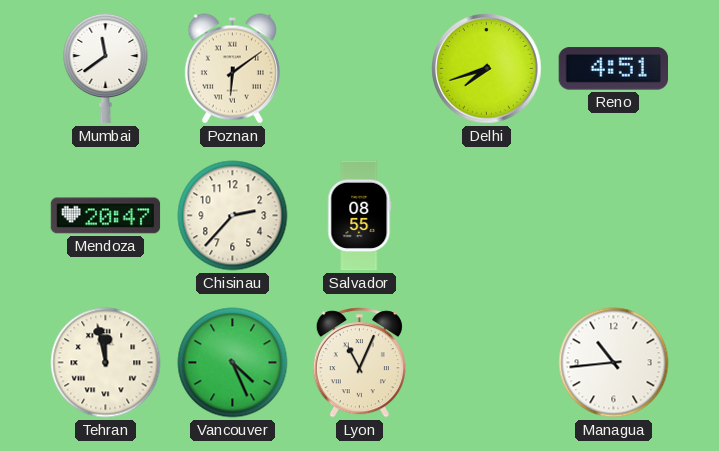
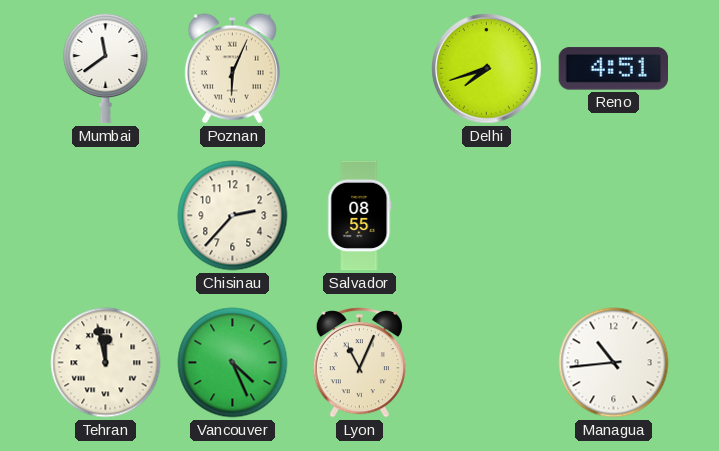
Poznan: 6:09 -> 6:04
Mendoza: 20:47 -> none
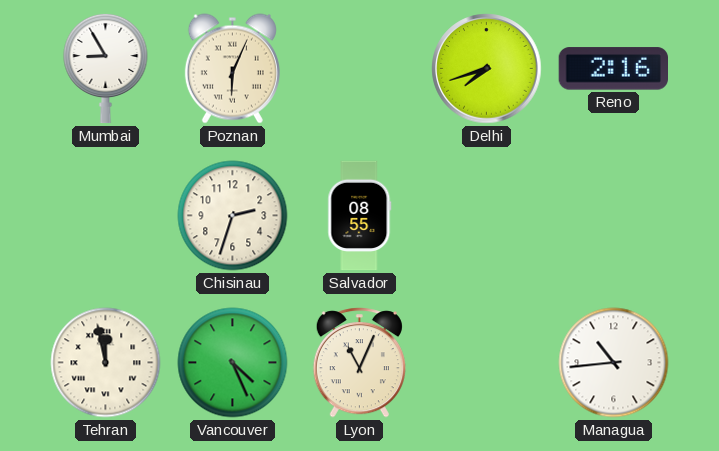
Mumbai: 11:39 -> 8:55
Reno: 4:51 -> 2:16
Chisinau: 2:37 -> 2:33
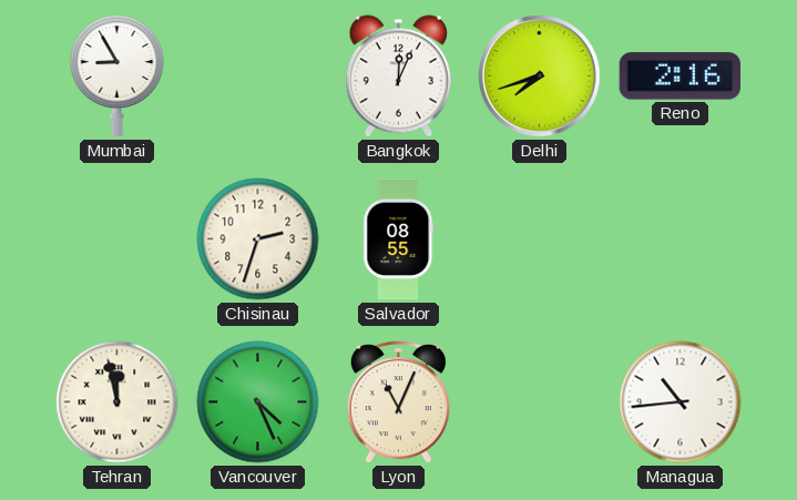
Poznan: 6:04 -> none
Bangkok: none -> 12:04
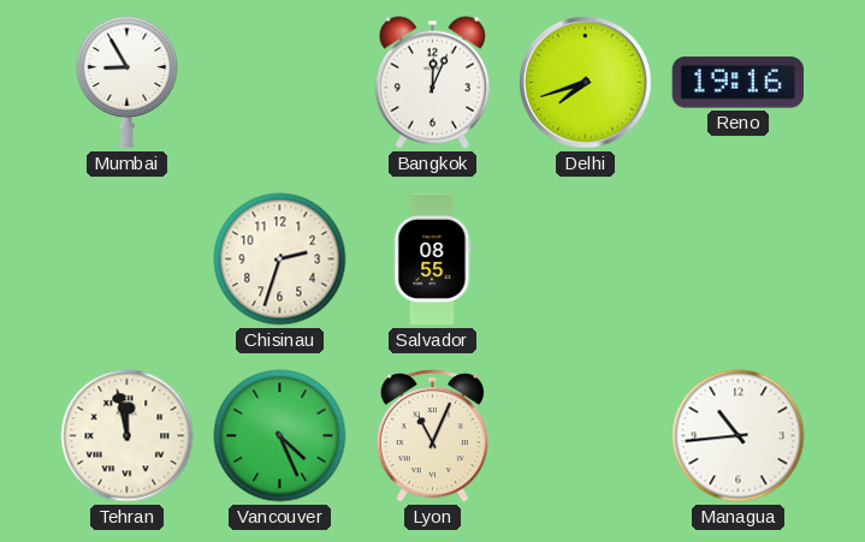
Reno: 2:16 -> 19:16
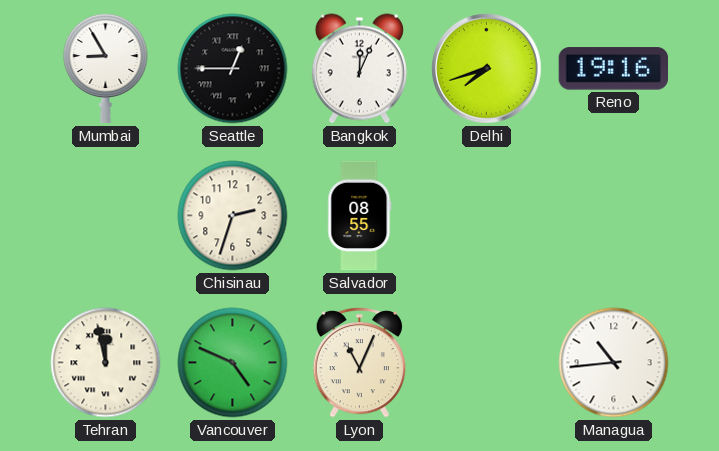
Seattle: none -> 12:45
Vancouver: 4:26 -> 4:49
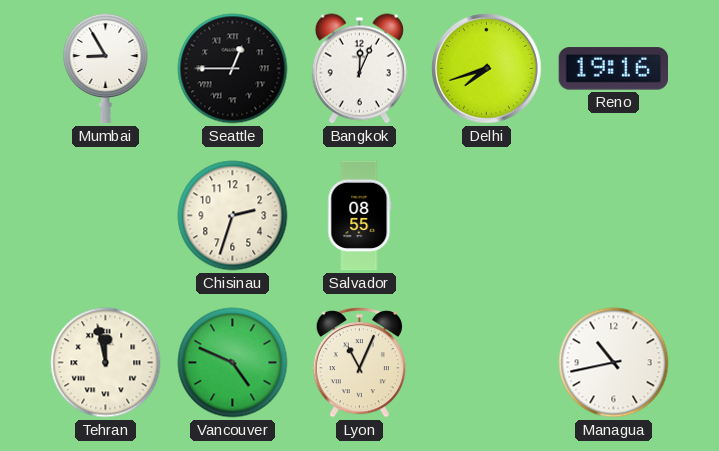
Managua: 10:44 -> 10:43
